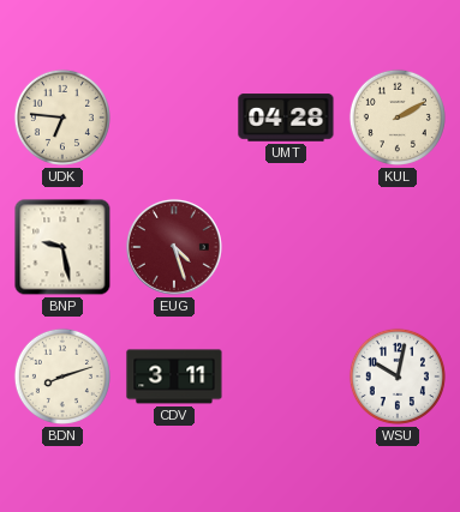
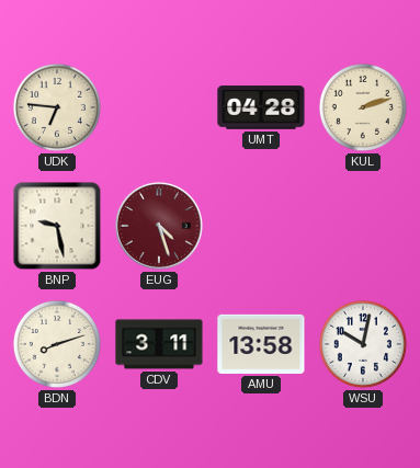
KUL: 2:10 -> 2:12
AMU: none -> 13:58
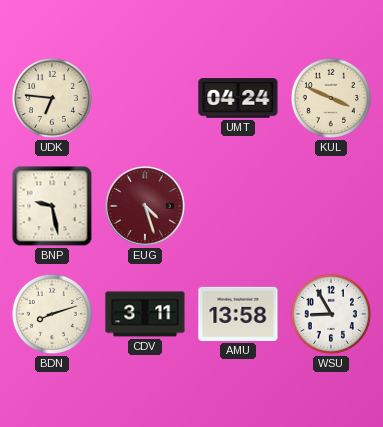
UMT: 04:28 -> 04:24
KUL: 2:12 -> 3:49
WSU: 10:02 -> 8:55
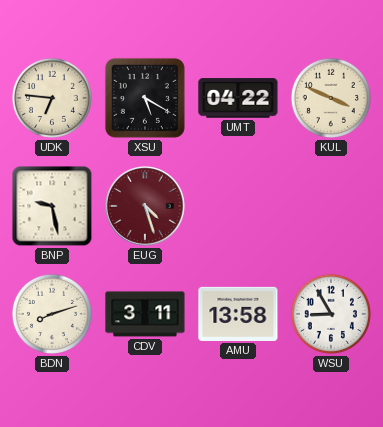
XSU: none -> 5:20
UMT: 04:24 -> 04:22
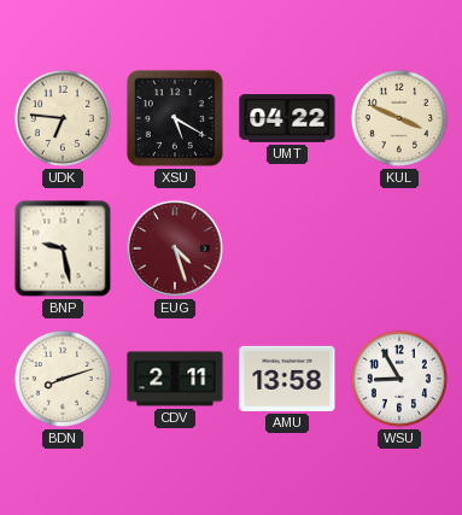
CDV: 3:11 -> 2:11
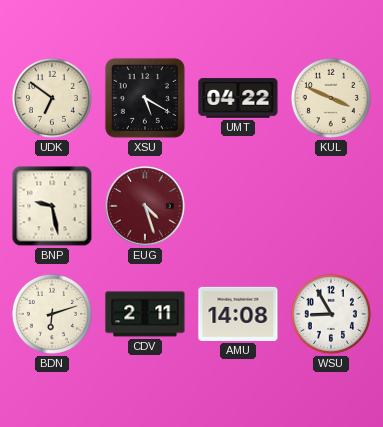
UDK: 6:46 -> 6:51
BDN: 8:12 -> 6:12
AMU: 13:58 -> 14:08
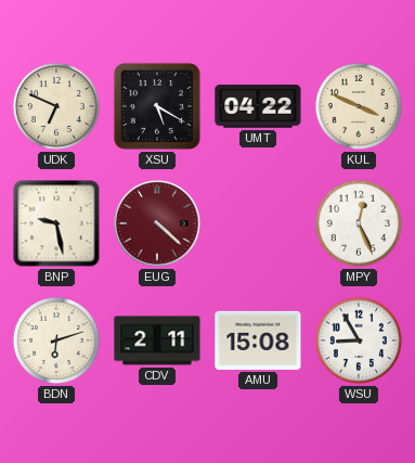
UDK: 6:51 -> 6:49
EUG: 4:27 -> 4:22
MPY: none -> 12:26
AMU: 14:08 -> 15:08
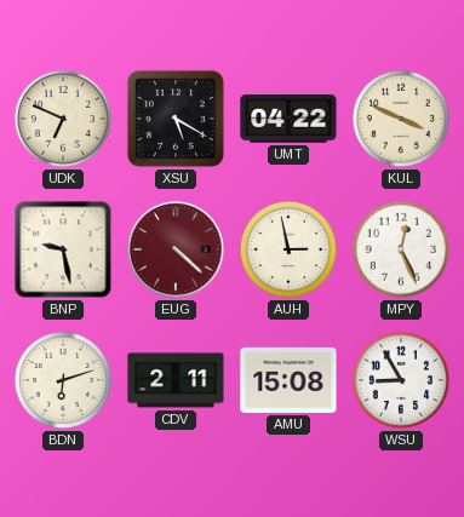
AUH: none -> 2:58
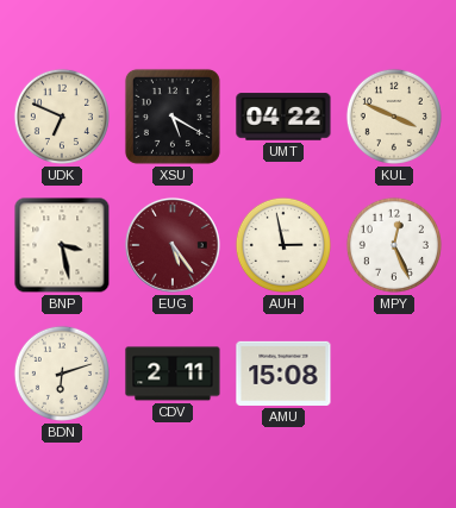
BNP: 9:28 -> 3:28
EUG: 4:22 -> 5:24
WSU: 8:55 -> none
